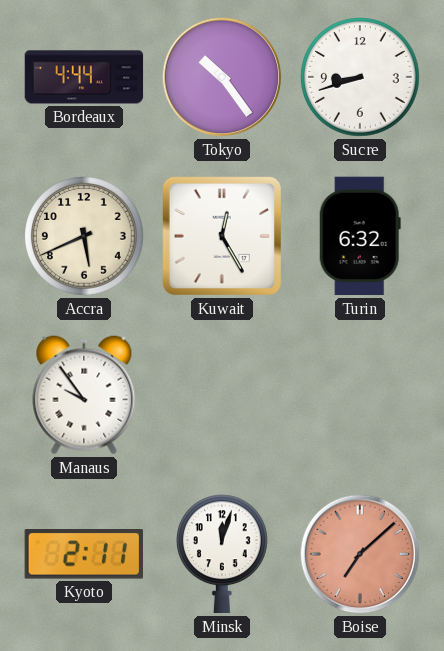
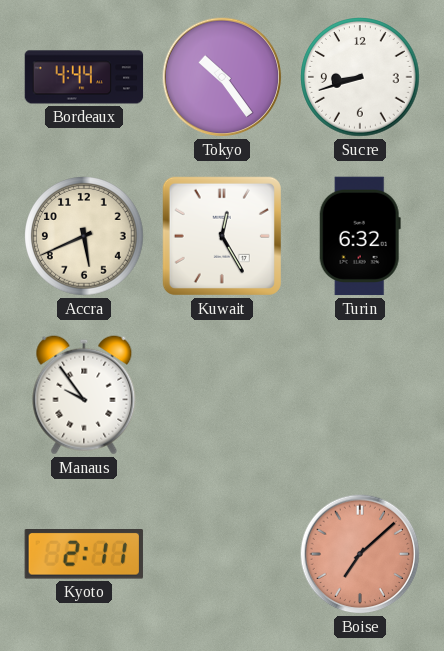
Minsk: 12:03 -> none
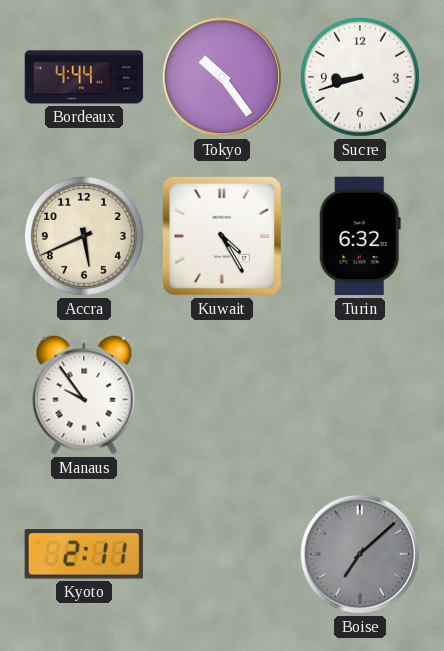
Kuwait: 12:25 -> 4:25
Boise dial: salmon -> grey
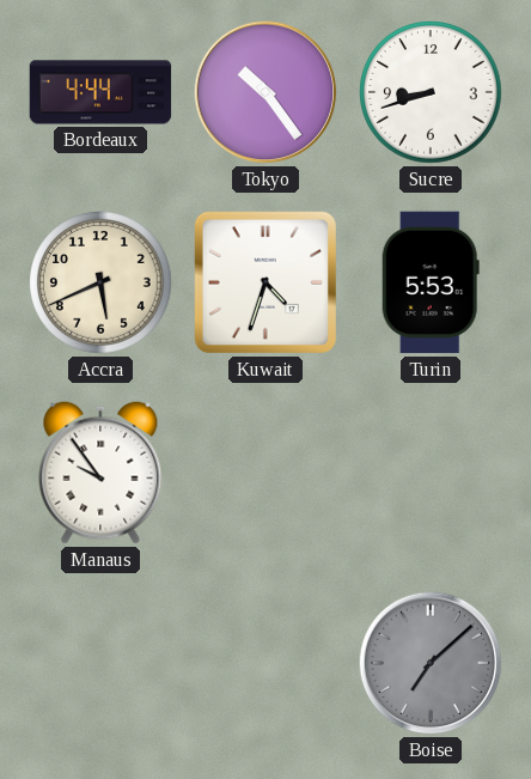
Kuwait: 4:25 -> 4:33
Turin: 6:32 -> 5:53
Kyoto: 2:11 -> none
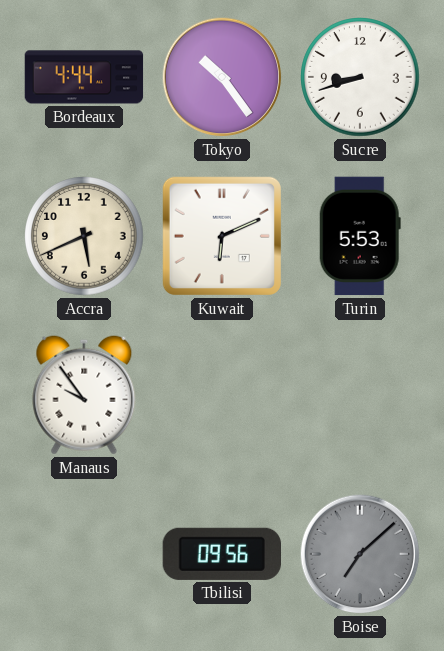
Kuwait: 4:33 -> 6:11
Tbilisi: none -> 09:56
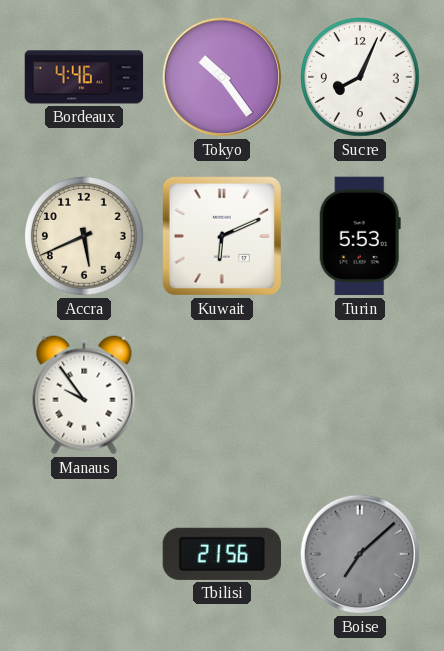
Bordeaux: 4:44 -> 4:46
Sucre: 8:42 -> 8:04
Tbilisi: 09:56 -> 21:56
